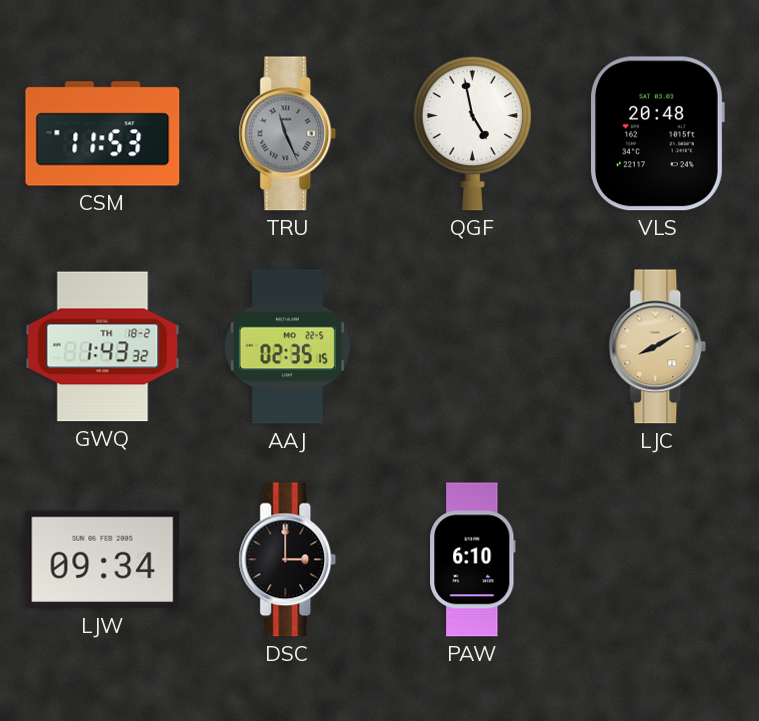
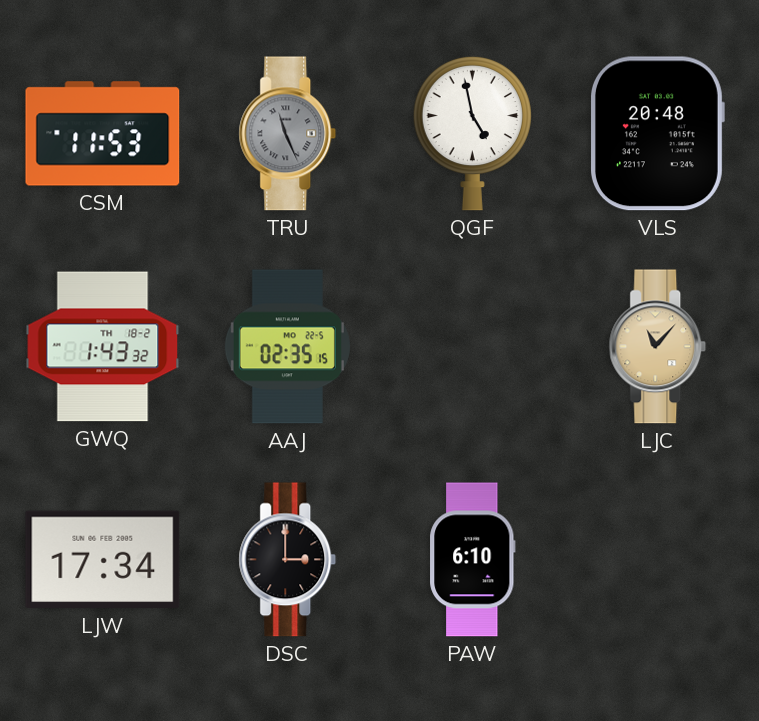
LJC: 8:10 -> 11:07
LJW: 09:34 -> 17:34
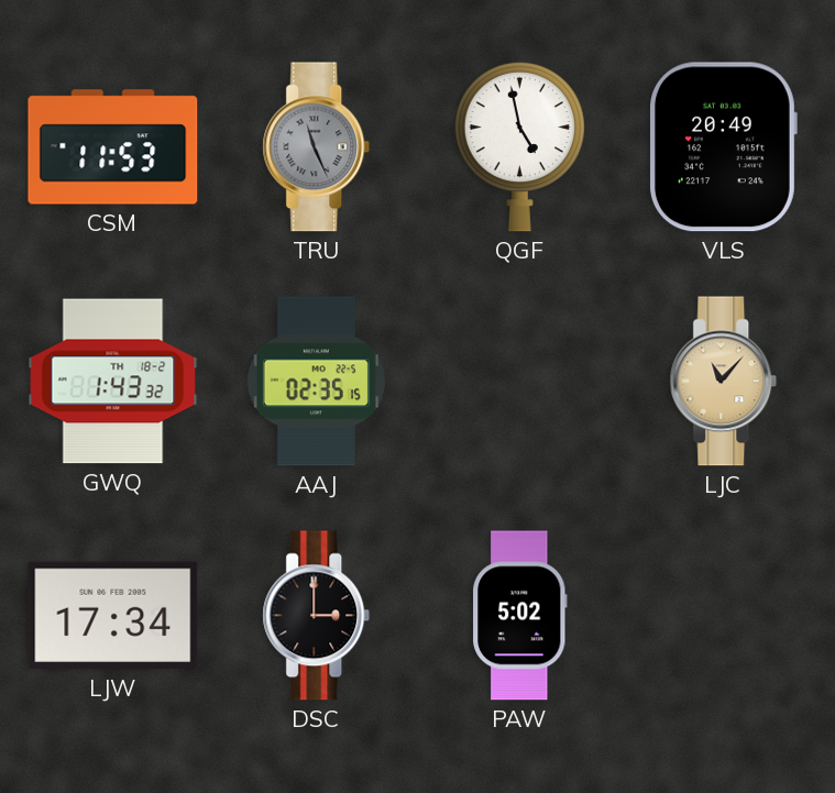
VLS: 20:48 -> 20:49
PAW: 6:10 -> 5:02
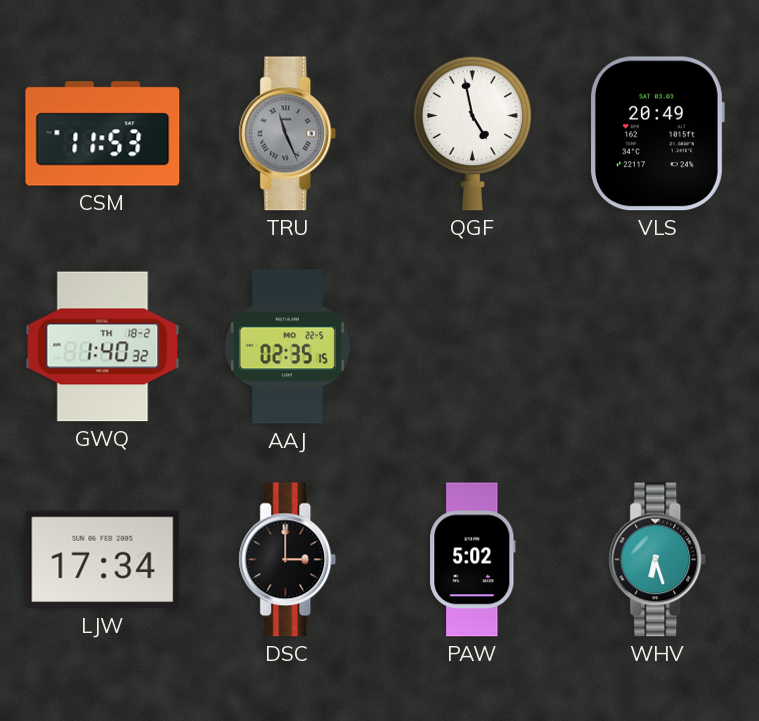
GWQ: 1:43 -> 1:40
LJC: 11:07 -> none
WHV: none -> 6:27
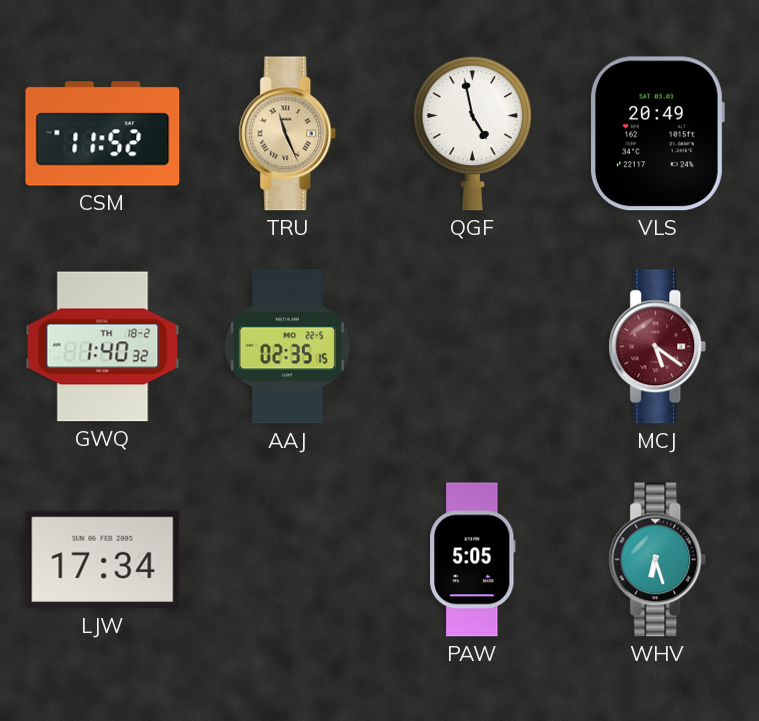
CSM: 11:53 -> 11:52
TRU dial: grey -> champagne
MCJ: none -> 5:21
DSC: 3:00 -> none
PAW: 5:02 -> 5:05
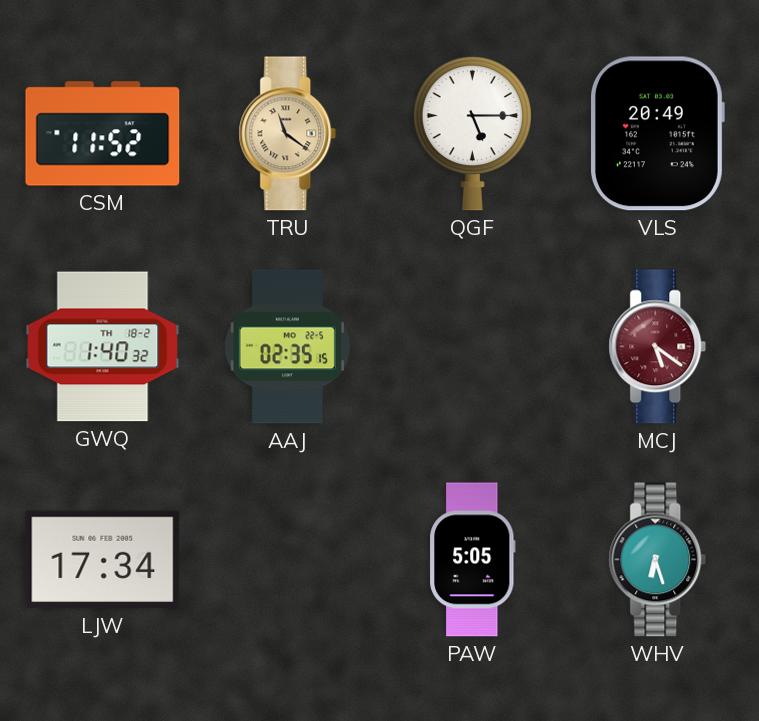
TRU: 11:26 -> 11:21
QGF: 4:58 -> 5:15
